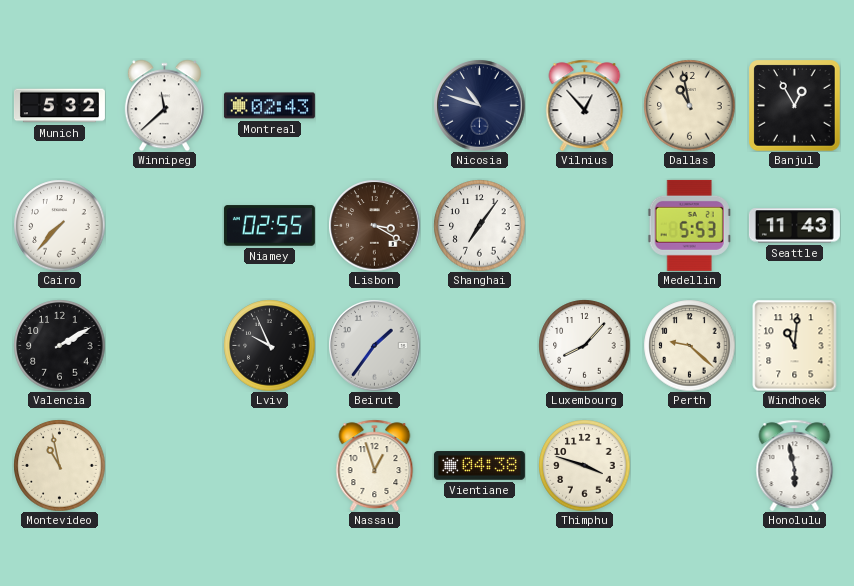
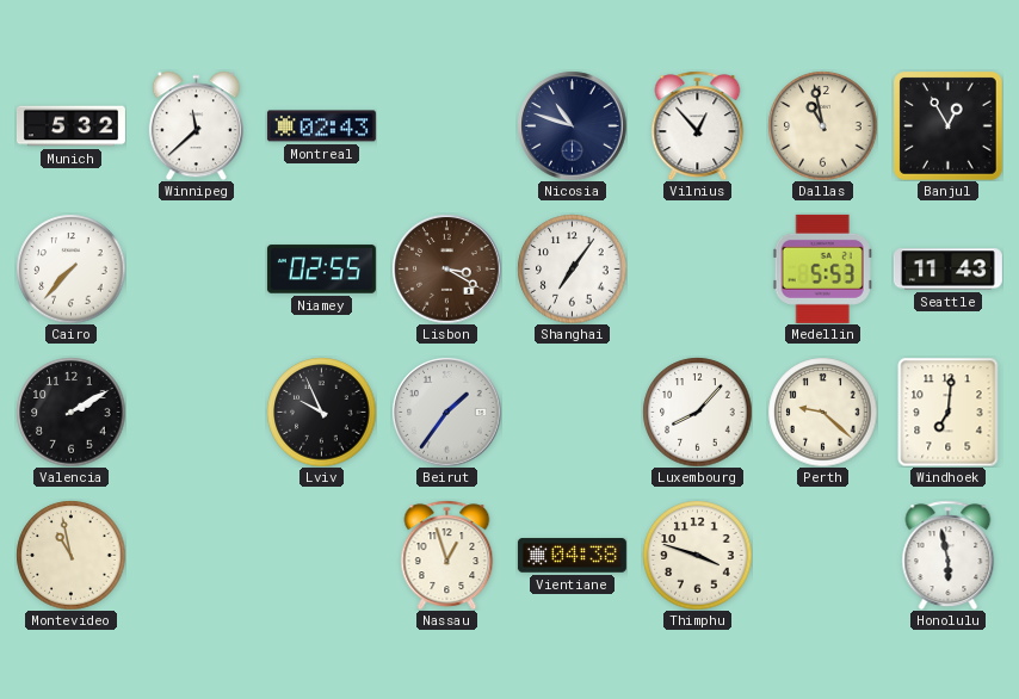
Windhoek: 11:01 -> 7:01
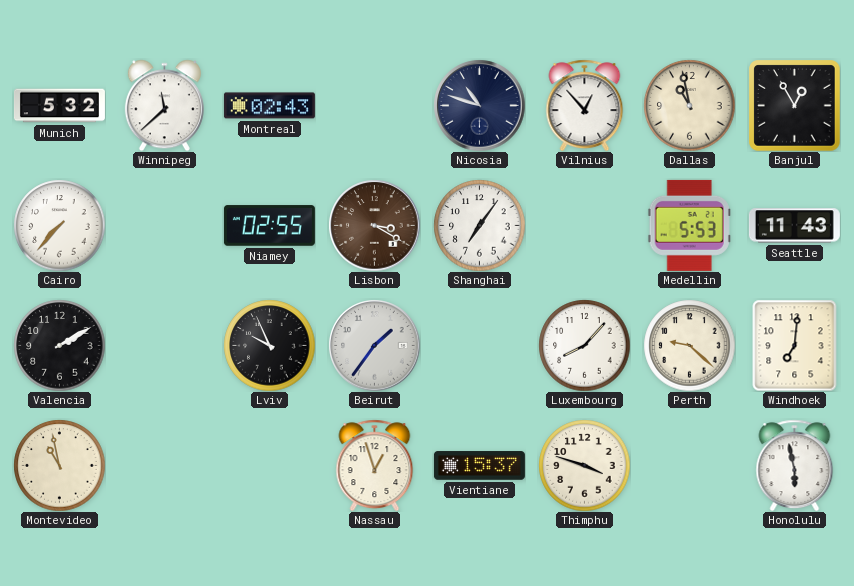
Vientiane: 04:38 -> 15:37
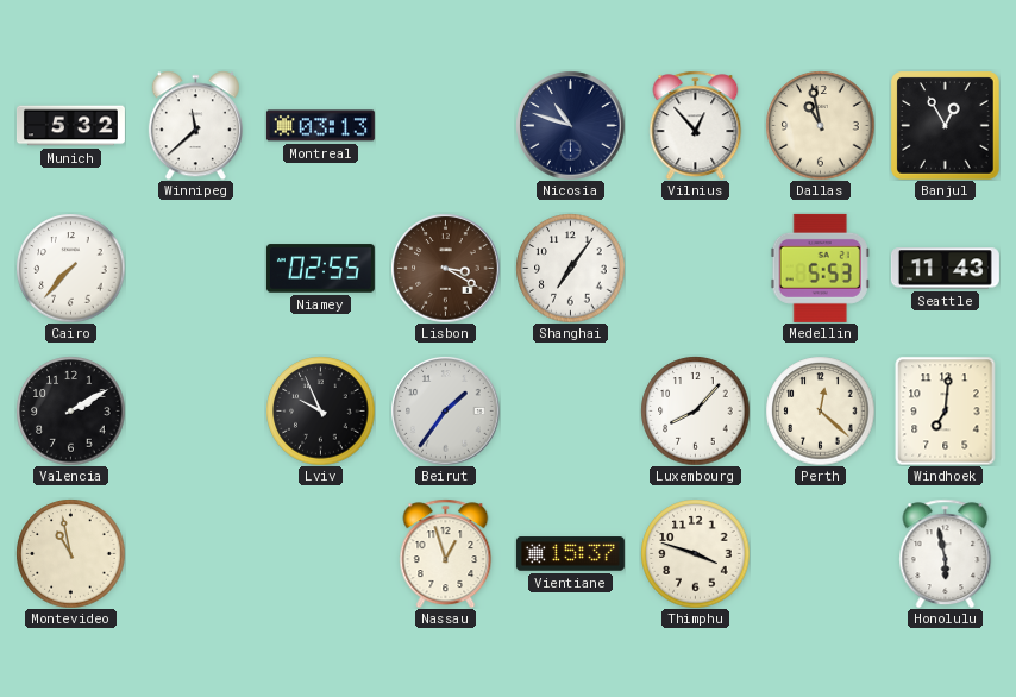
Montreal: 02:43 -> 03:13
Perth: 9:22 -> 12:22
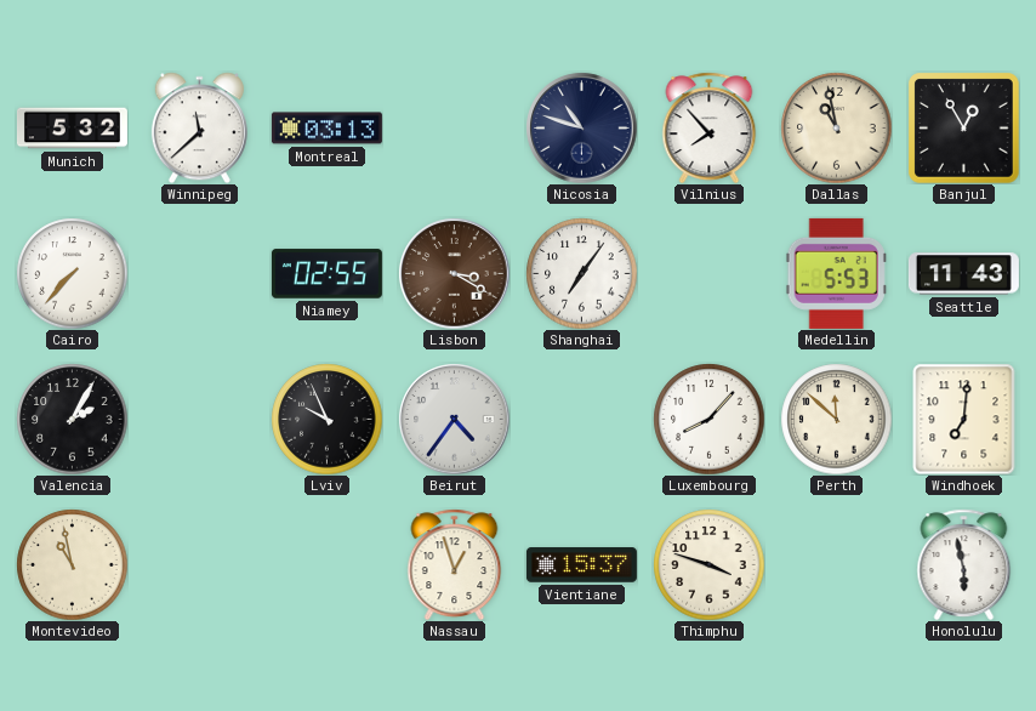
Vilnius: 12:53 -> 7:53
Valencia: 2:10 -> 2:05
Beirut: 1:36 -> 4:36
Perth: 12:22 -> 11:52
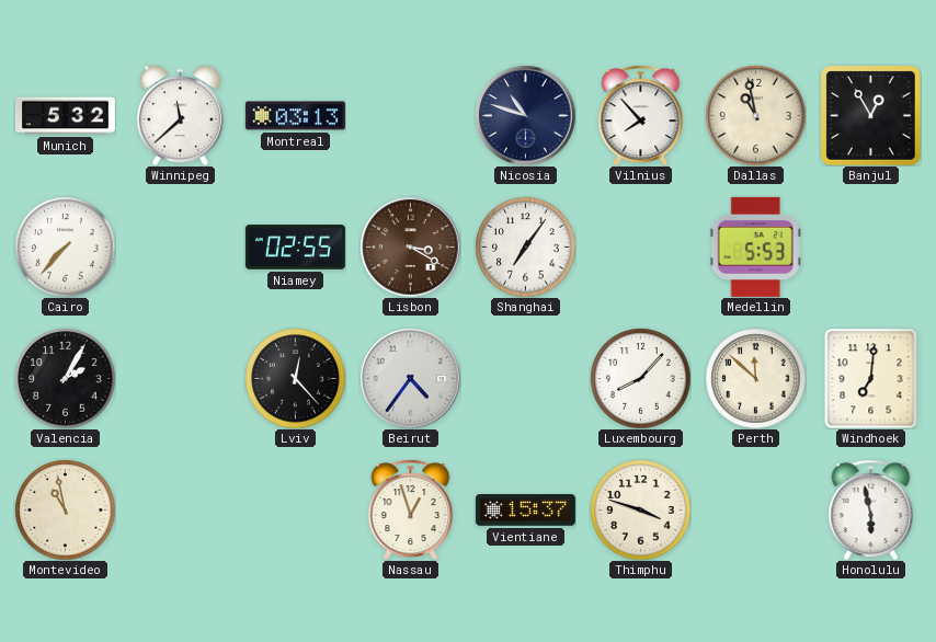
Seattle: 11:43 -> none
Lviv: 9:56 -> 12:23
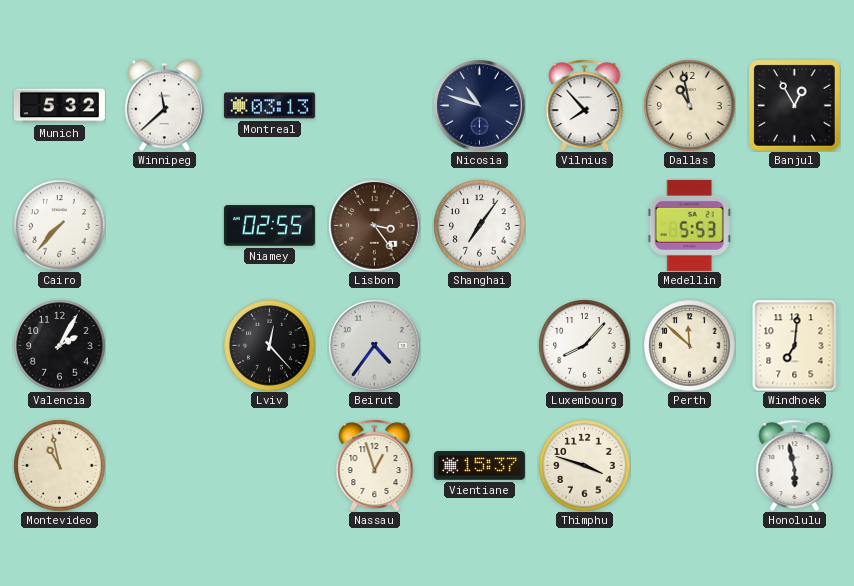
Lisbon: 3:20 -> 3:24
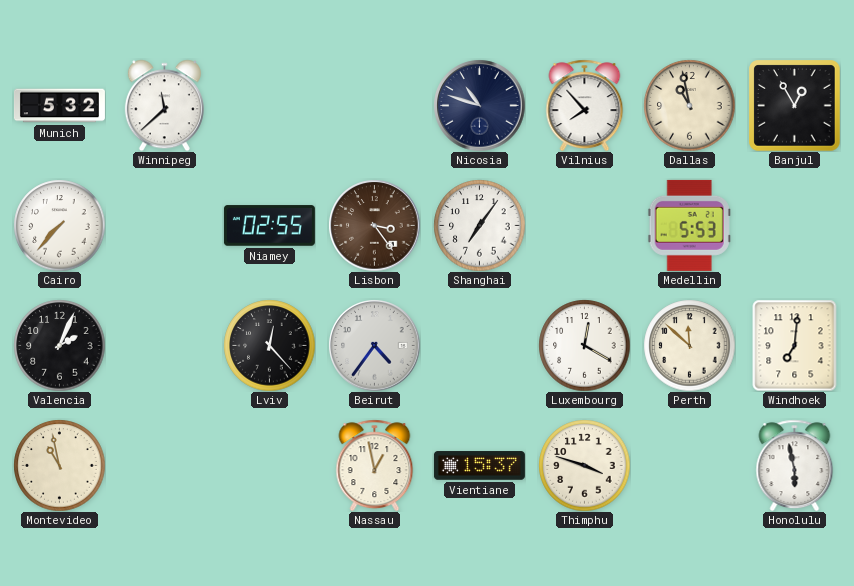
Montreal: 03:13 -> none
Valencia: 2:05 -> 2:04
Luxembourg: 8:07 -> 12:20
Nassau: 12:57 -> 12:58
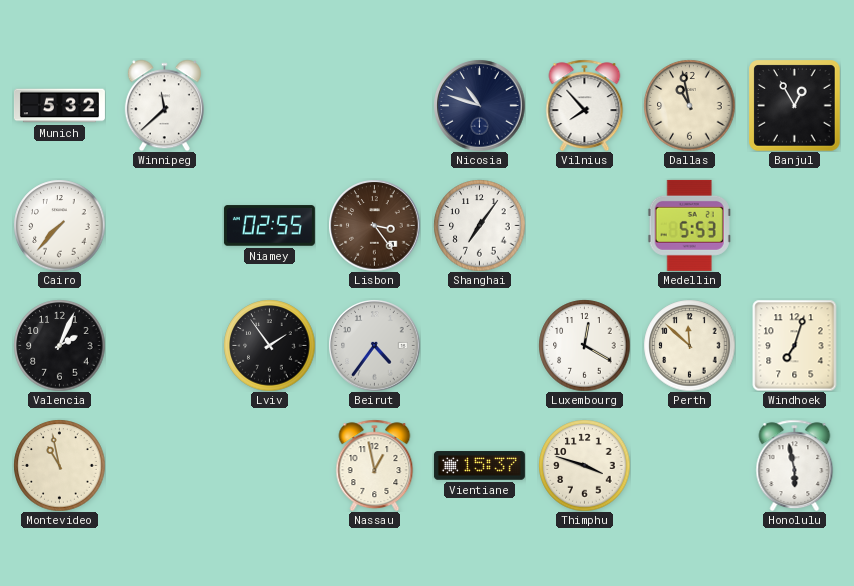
Lviv: 12:23 -> 1:54
Windhoek: 7:01 -> 7:03
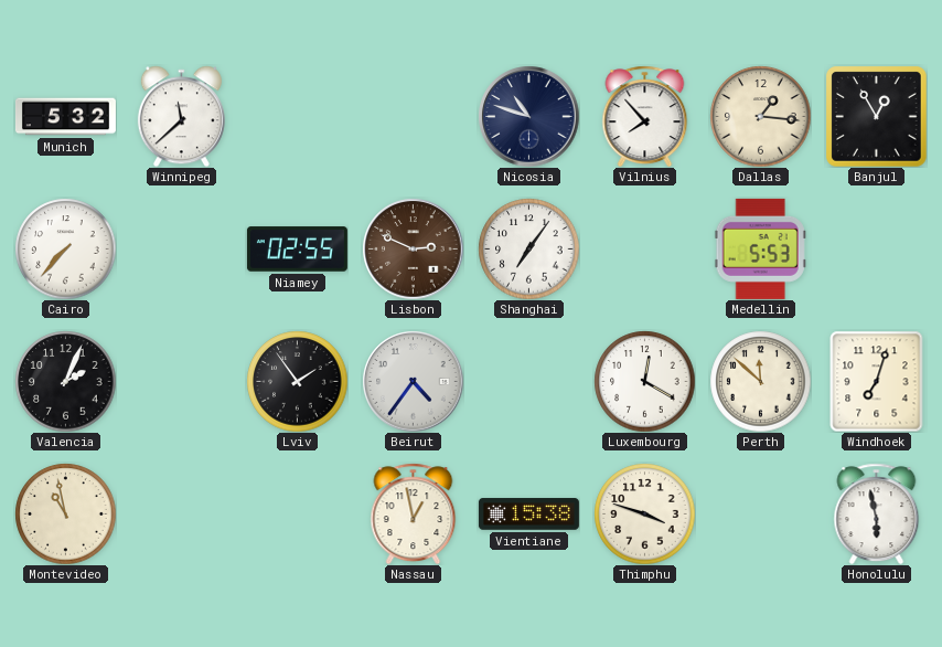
Dallas: 10:58 -> 1:16
Lisbon: 3:24 -> 2:49
Vientiane: 15:37 -> 15:38
